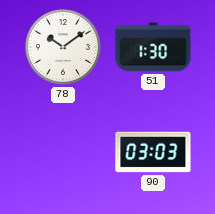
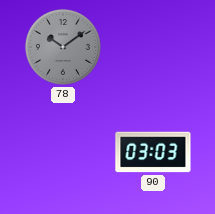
78 dial: white -> grey
51: 1:30 -> none
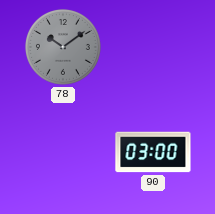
90: 03:03 -> 03:00
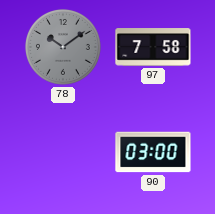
97: none -> 7:58
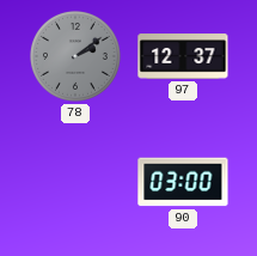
78: 10:09 -> 2:09
97: 7:58 -> 12:37
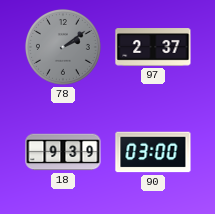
97: 12:37 -> 2:37
18: none -> 9:39
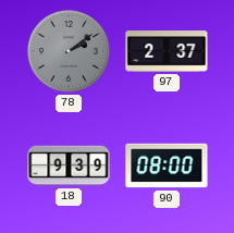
90: 03:00 -> 08:00
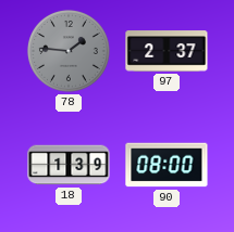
78: 2:09 -> 1:46
18: 9:39 -> 1:39
